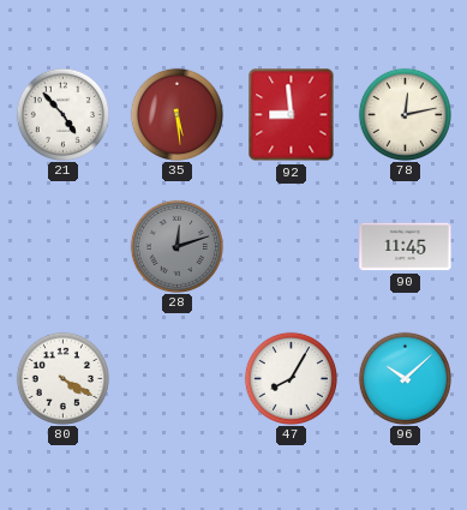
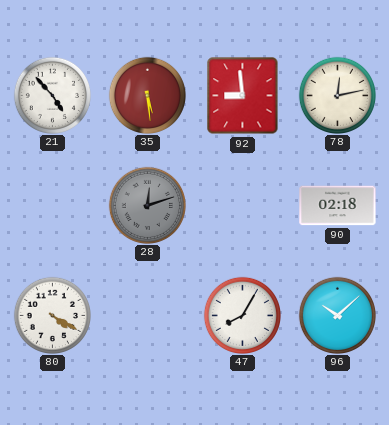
90: 11:45 -> 02:18
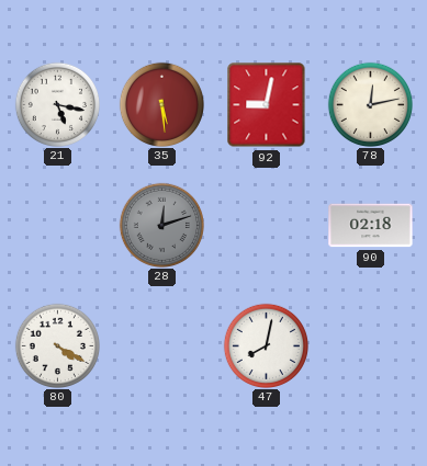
21: 4:53 -> 5:17
92: 8:59 -> 9:02
47: 8:05 -> 8:02
96: 10:08 -> none
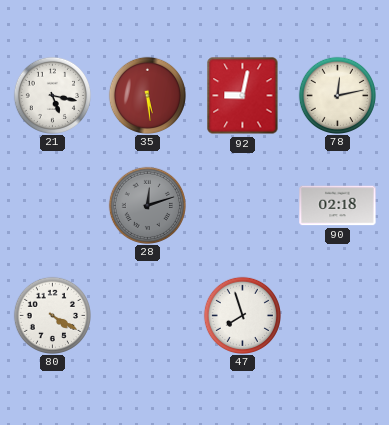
47: 8:02 -> 7:57
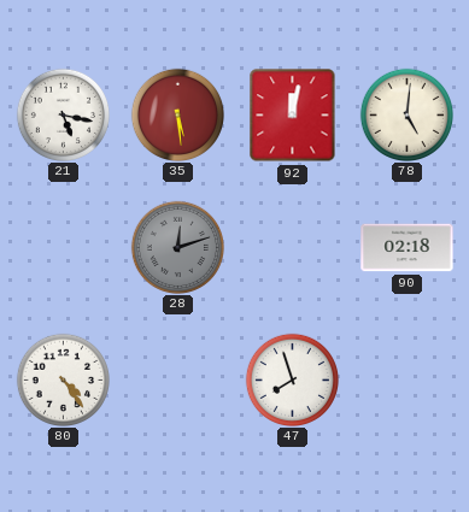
92: 9:02 -> 12:02
78: 12:13 -> 5:01
80: 4:20 -> 4:24
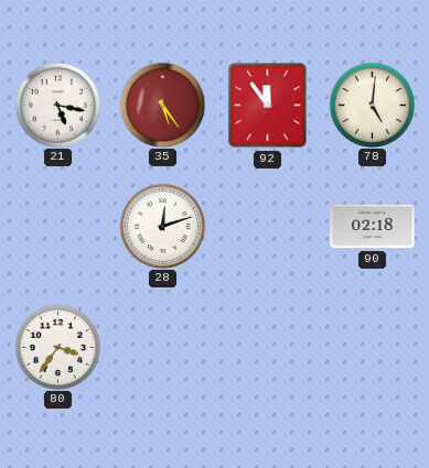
35: 5:29 -> 5:24
92: 12:02 -> 11:54
28 dial: grey -> white
80: 4:24 -> 3:36
47: 7:57 -> none
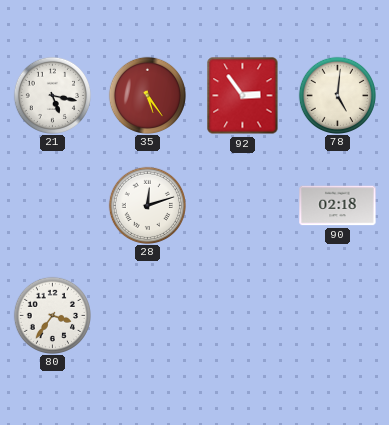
92: 11:54 -> 2:54
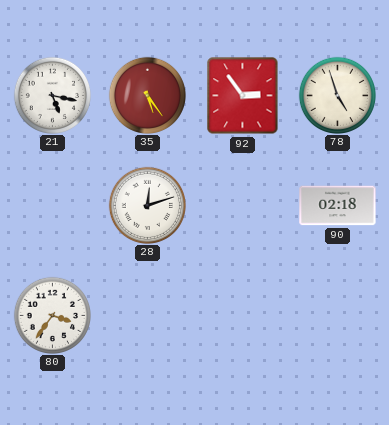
78: 5:01 -> 4:57
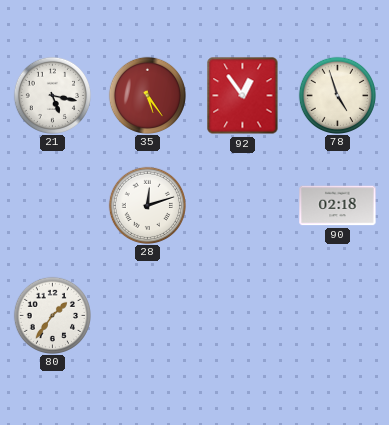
92: 2:54 -> 12:54
80: 3:36 -> 1:36
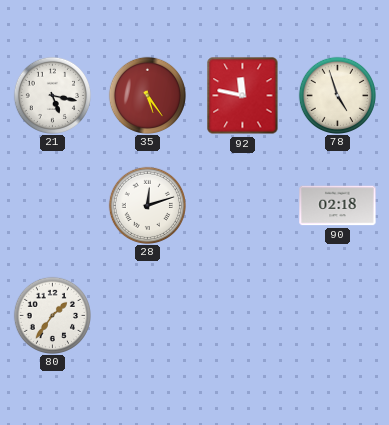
92: 12:54 -> 11:47
